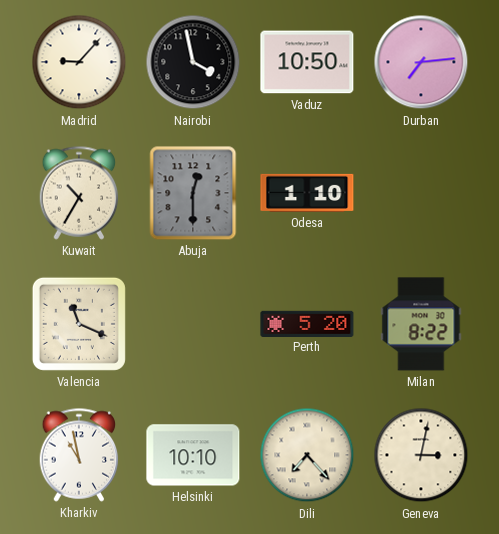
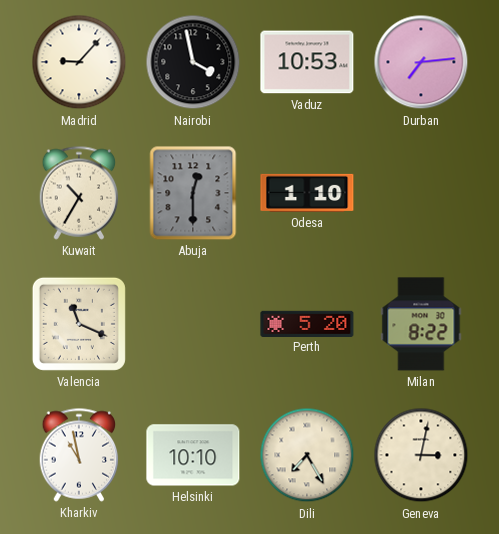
Vaduz: 10:50 -> 10:53
Dili: 7:23 -> 7:25
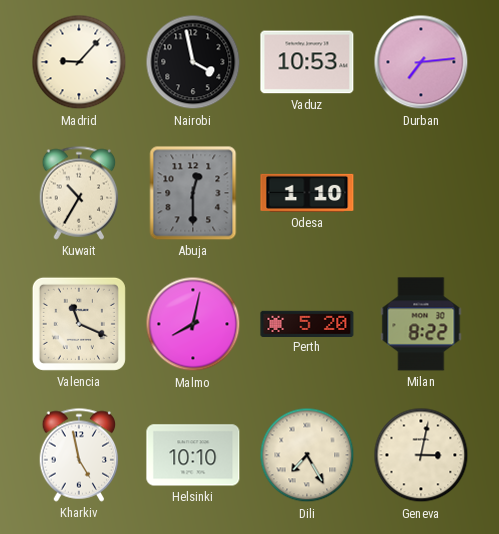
Malmo: none -> 8:02
Kharkiv: 10:58 -> 4:58
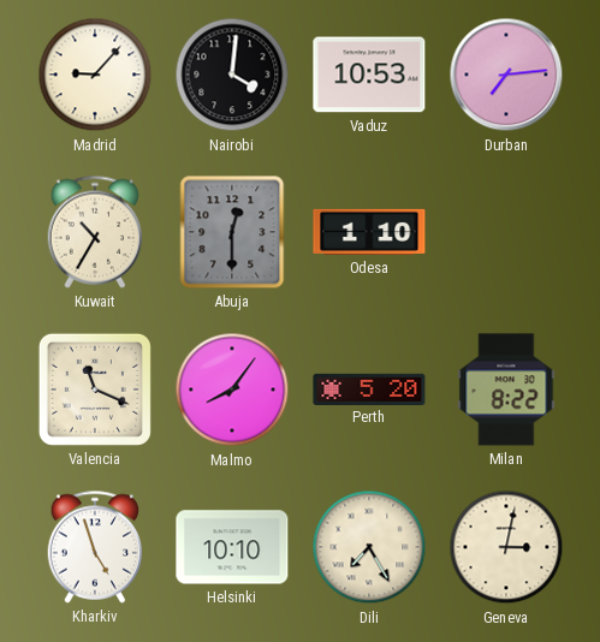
Nairobi: 3:58 -> 4:01
Malmo: 8:02 -> 8:06
Kharkiv: 4:58 -> 4:57
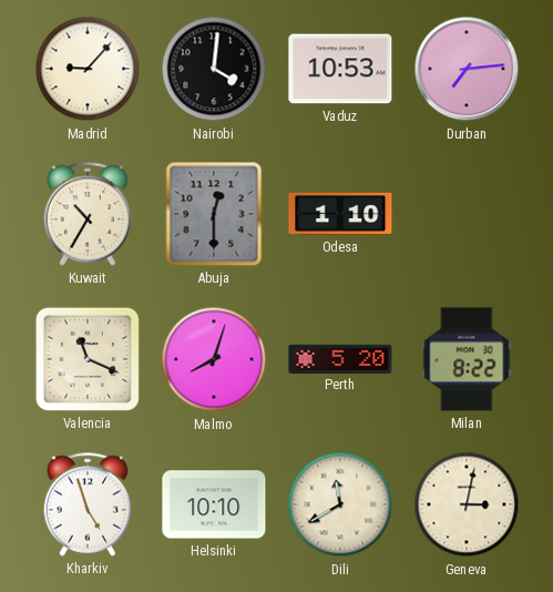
Malmo: 8:06 -> 8:03
Dili: 7:25 -> 11:40
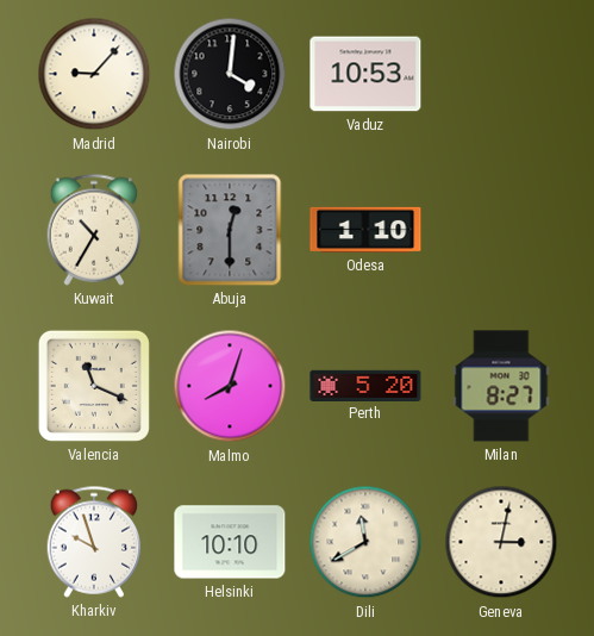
Durban: 7:14 -> none
Milan: 8:22 -> 8:27
Kharkiv: 4:57 -> 9:57
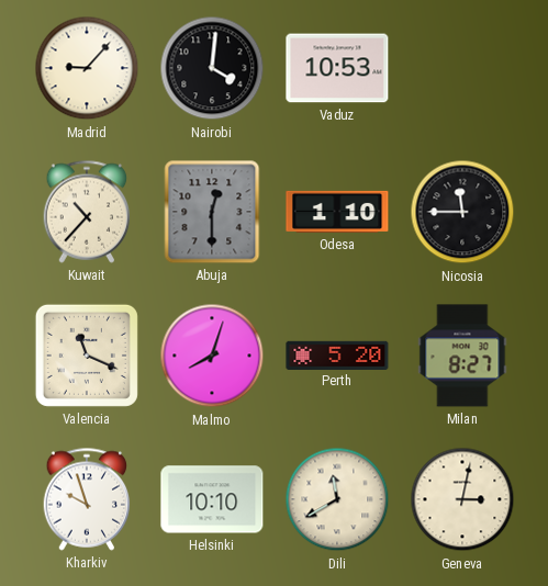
Kuwait: 10:35 -> 10:37
Nicosia: none -> 11:45
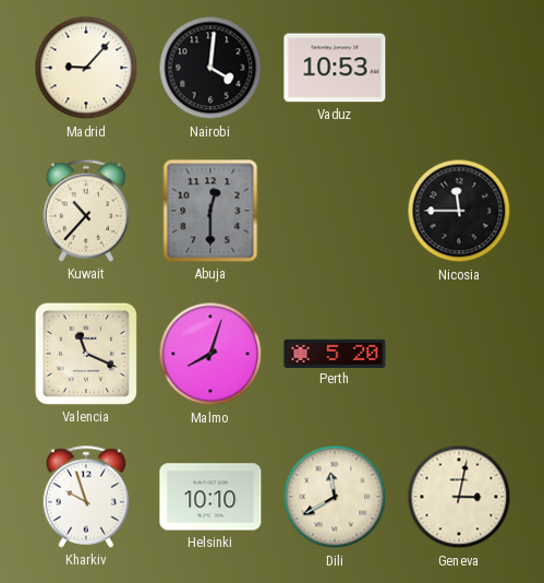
Odesa: 1:10 -> none
Milan: 8:27 -> none
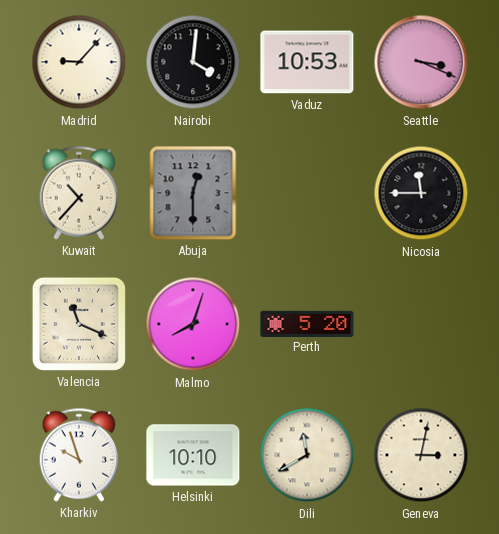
Seattle: none -> 3:19
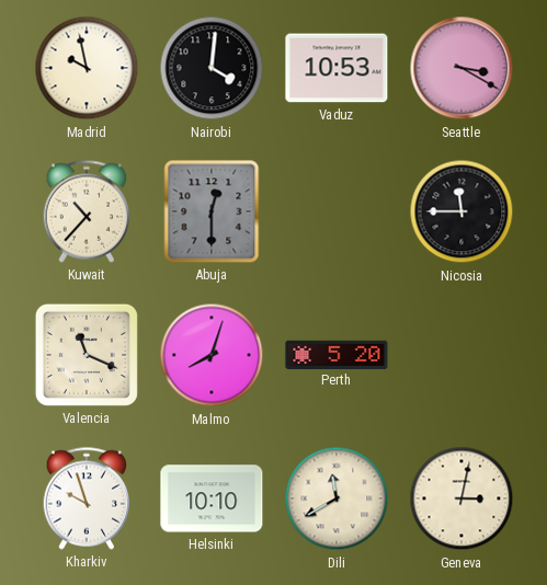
Madrid: 9:07 -> 9:58
Seattle: 3:19 -> 3:20
